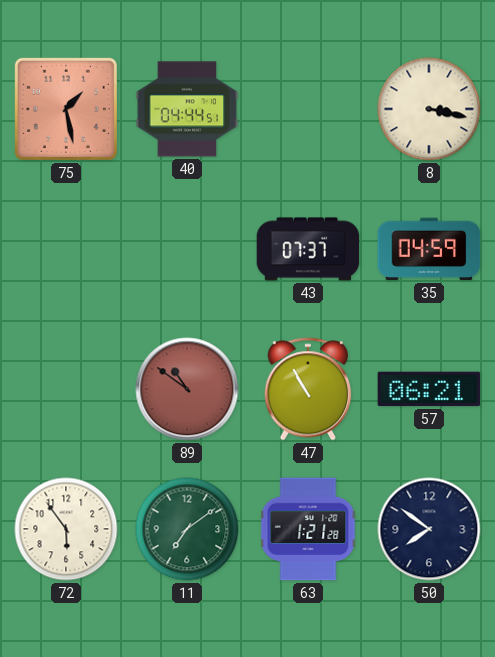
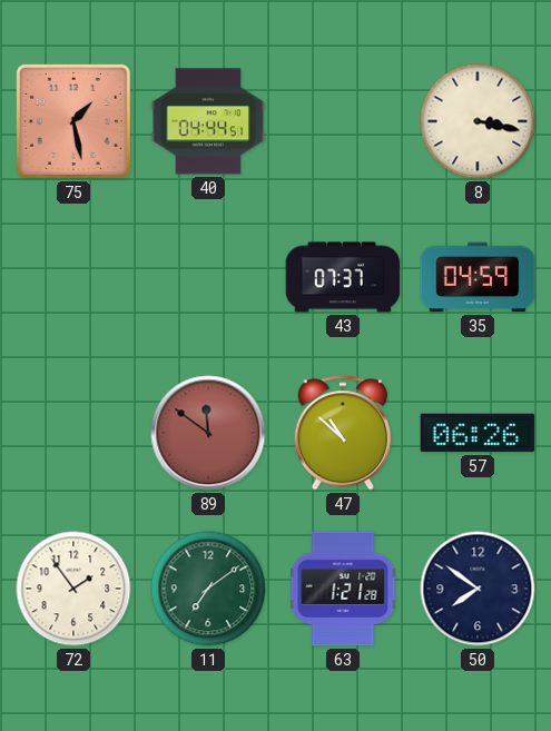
89: 10:51 -> 11:51
47: 10:55 -> 10:52
57: 06:21 -> 06:26
72: 5:54 -> 1:54
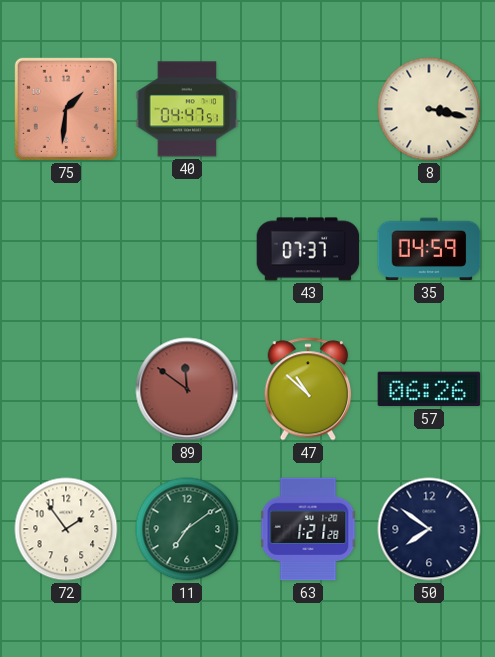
75: 1:28 -> 1:31
40: 04:44 -> 04:47
